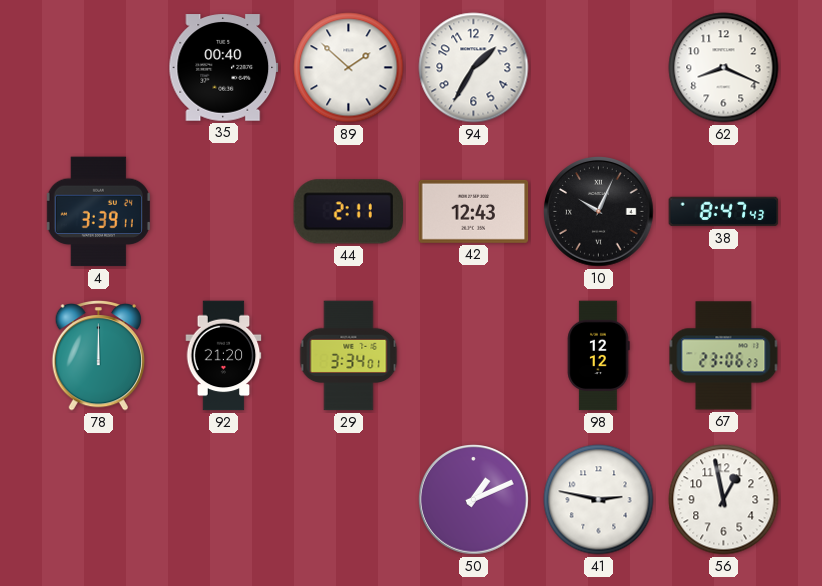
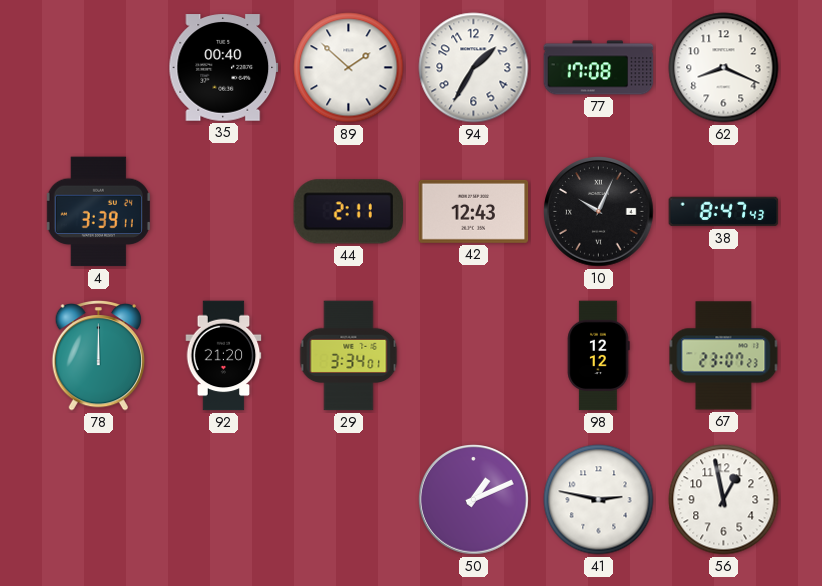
77: none -> 17:08
67: 23:06 -> 23:07
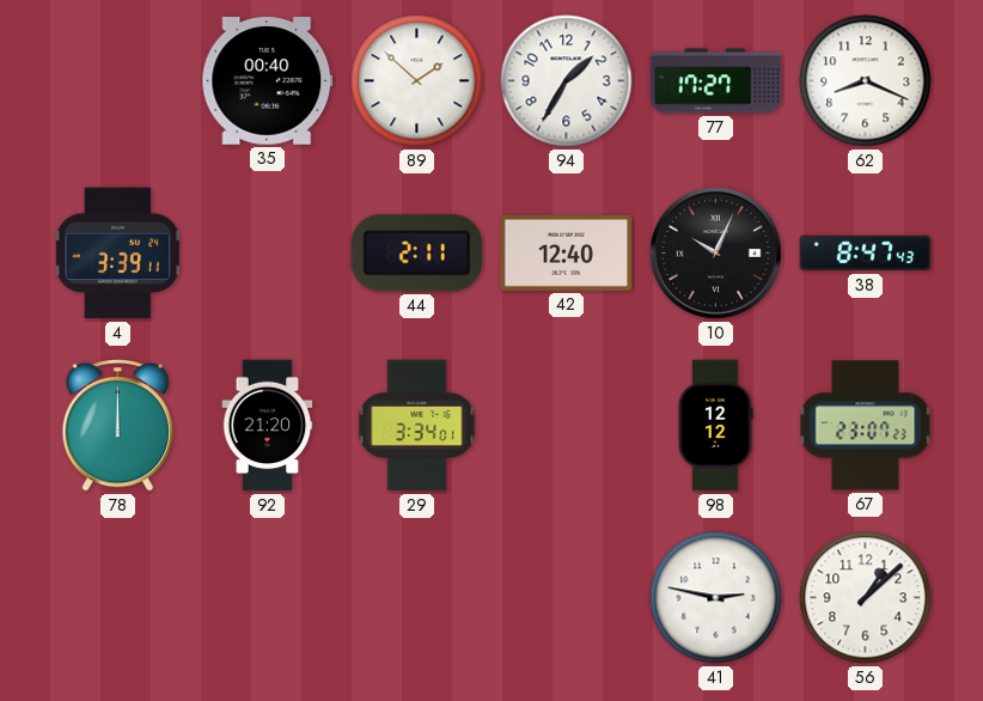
77: 17:08 -> 17:27
42: 12:43 -> 12:40
50: 1:11 -> none
56: 12:58 -> 1:08
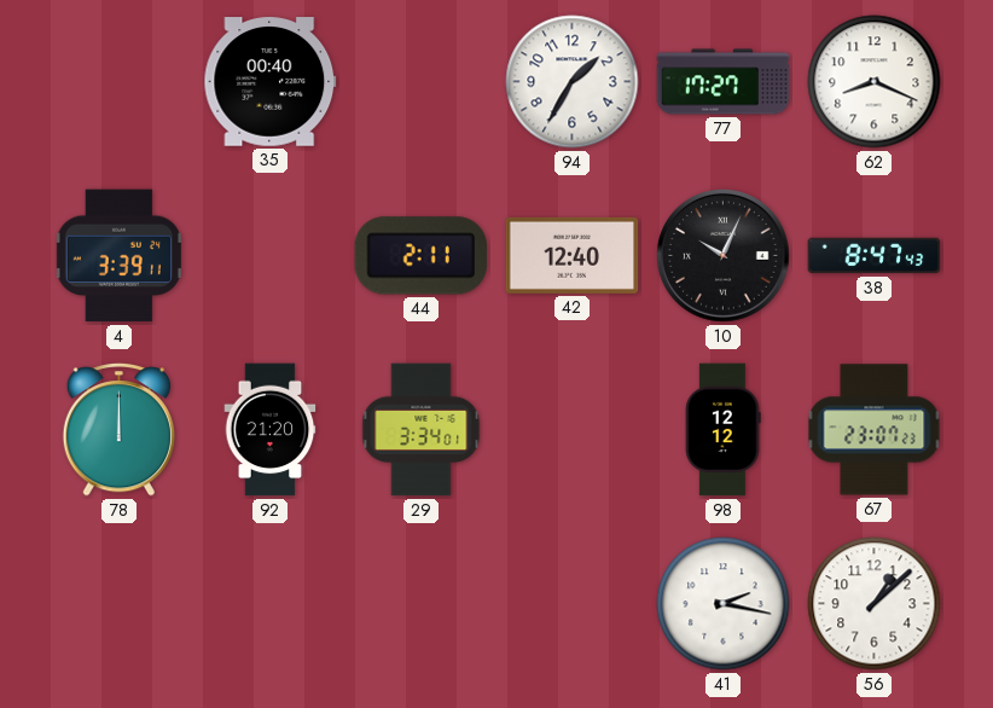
89: 1:52 -> none
41: 2:47 -> 2:17
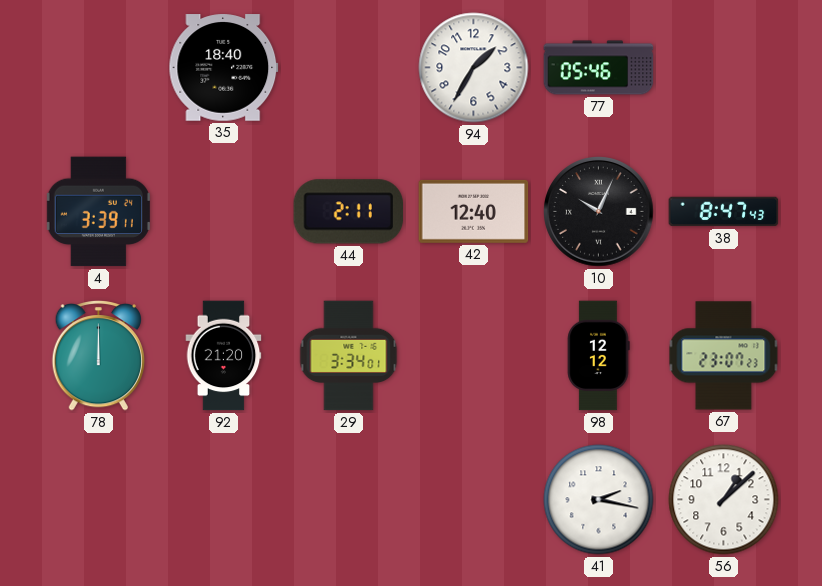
35: 00:40 -> 18:40
77: 17:27 -> 05:46
62: 8:19 -> none
